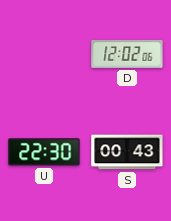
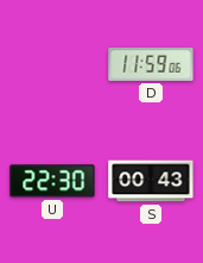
D: 12:02 -> 11:59
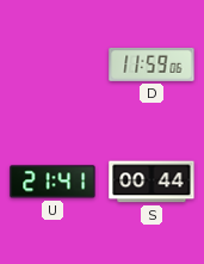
U: 22:30 -> 21:41
S: 00:43 -> 00:44
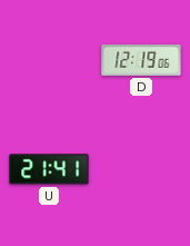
D: 11:59 -> 12:19
S: 00:44 -> none
